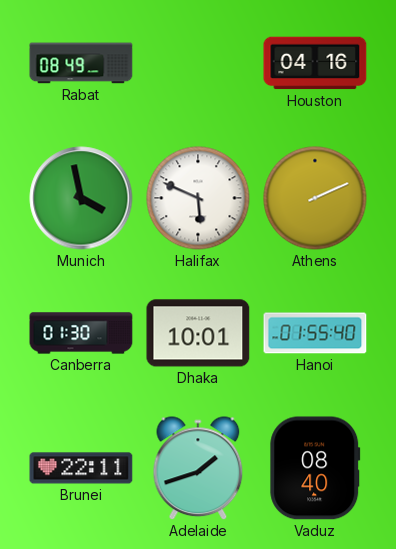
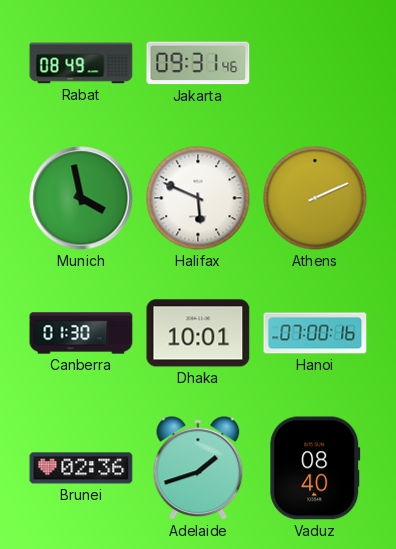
Jakarta: none -> 09:31
Houston: 04:16 -> none
Hanoi: 01:55 -> 07:00
Brunei: 22:11 -> 02:36
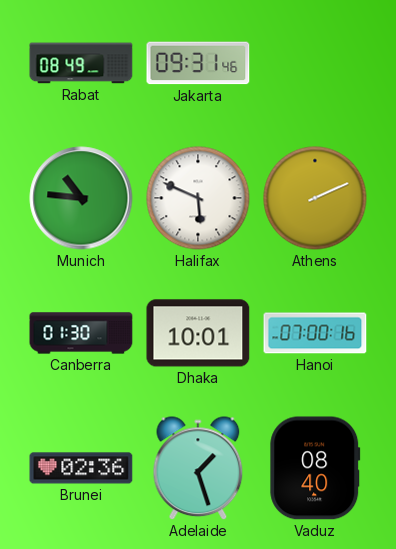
Munich: 3:58 -> 10:46
Adelaide: 1:42 -> 1:27
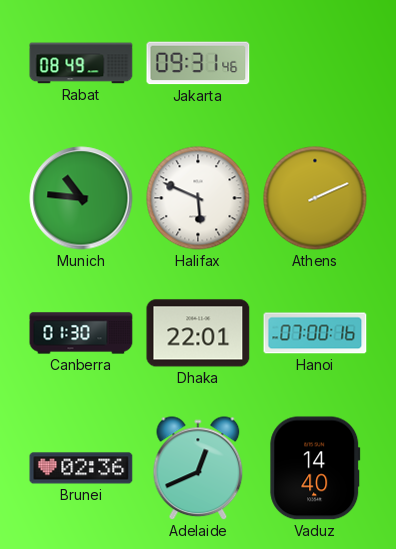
Dhaka: 10:01 -> 22:01
Adelaide: 1:27 -> 12:41
Vaduz: 08:40 -> 14:40
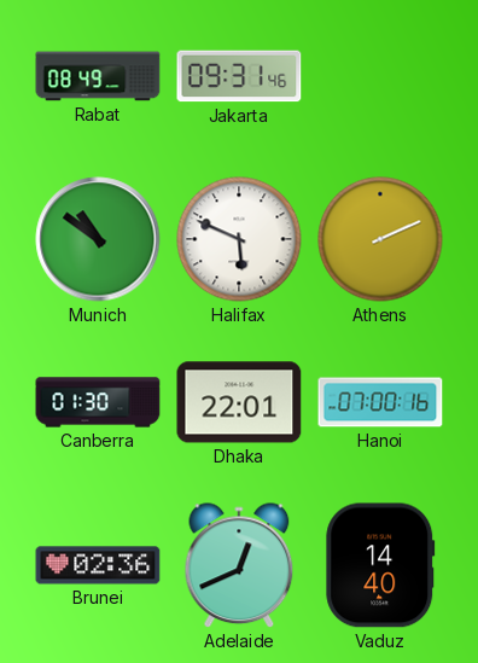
Munich: 10:46 -> 10:51
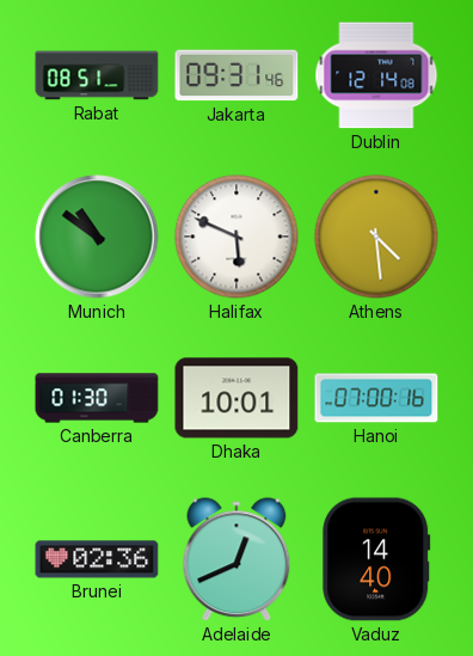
Rabat: 08:49 -> 08:51
Dublin: none -> 12:14
Athens: 2:11 -> 4:29
Dhaka: 22:01 -> 10:01
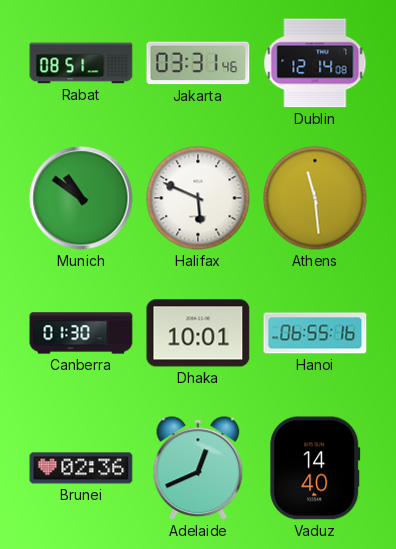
Jakarta: 09:31 -> 03:31
Athens: 4:29 -> 11:29
Hanoi: 07:00 -> 06:55
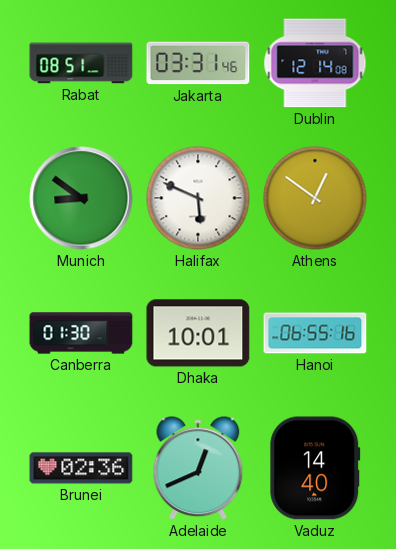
Munich: 10:51 -> 8:51
Athens: 11:29 -> 12:51
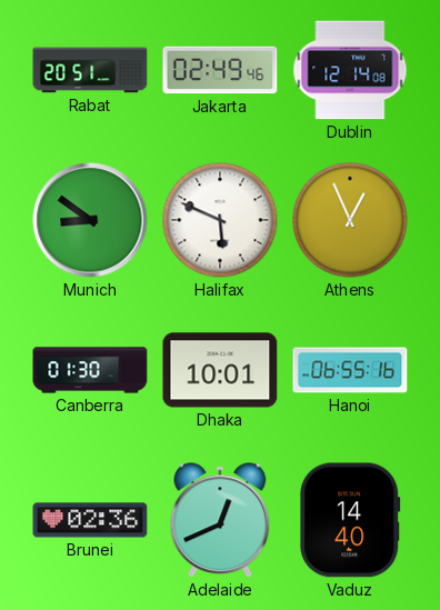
Rabat: 08:51 -> 20:51
Jakarta: 03:31 -> 02:49
Athens: 12:51 -> 12:56
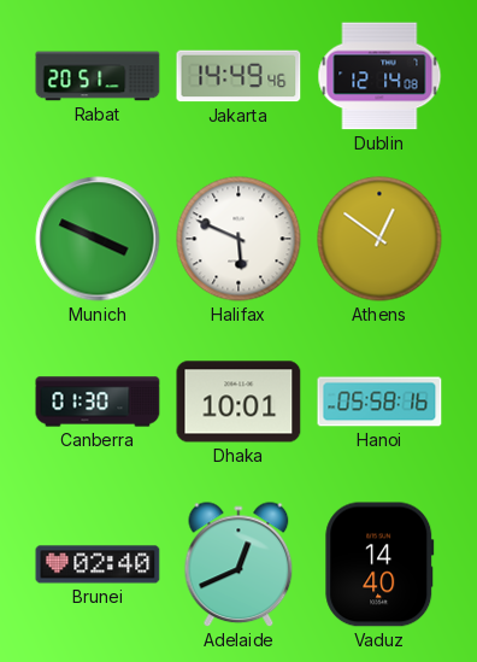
Jakarta: 02:49 -> 14:49
Munich: 8:51 -> 3:49
Athens: 12:56 -> 12:51
Hanoi: 06:55 -> 05:58
Brunei: 02:36 -> 02:40
